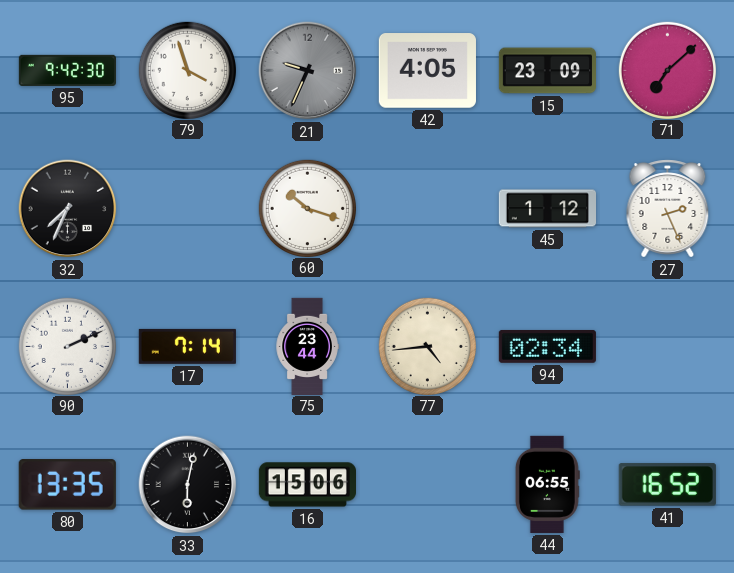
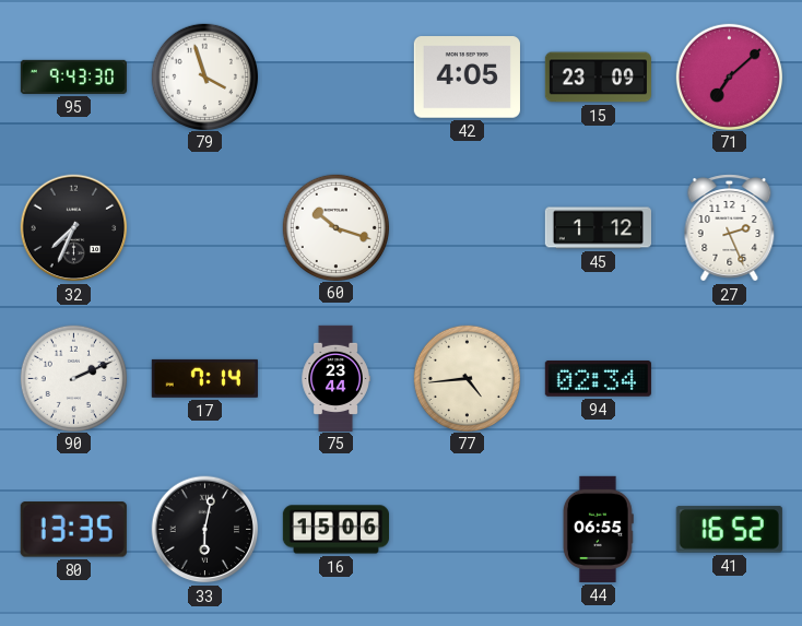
95: 9:42 -> 9:43
21: 9:34 -> none
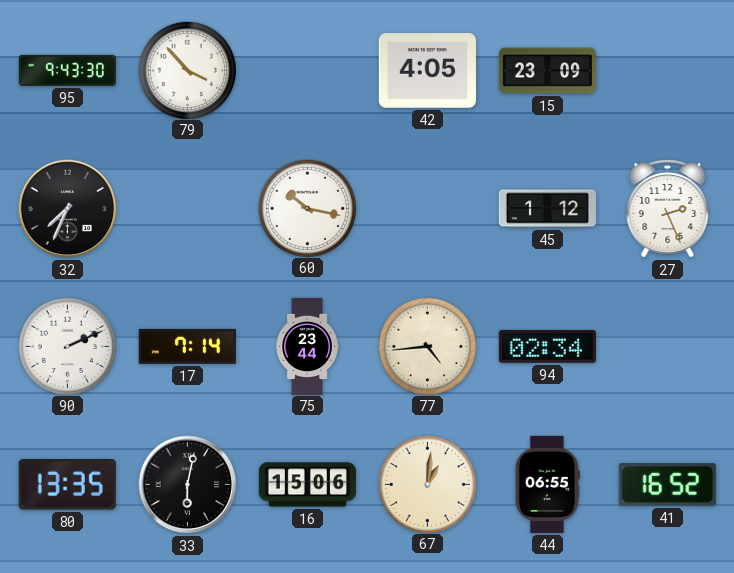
79: 3:57 -> 3:53
71: 7:08 -> none
60: 10:18 -> 10:17
67: none -> 1:01
